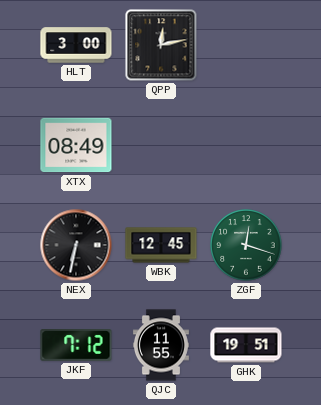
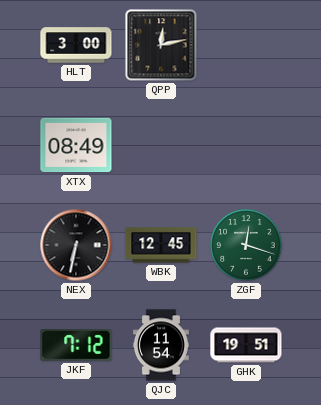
QJC: 11:55 -> 11:54
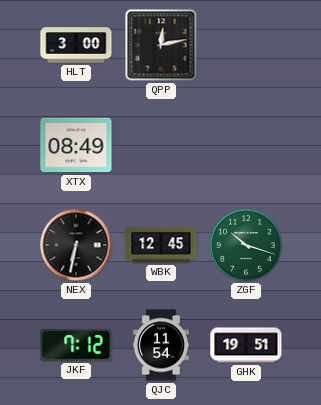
ZGF: 12:18 -> 10:18
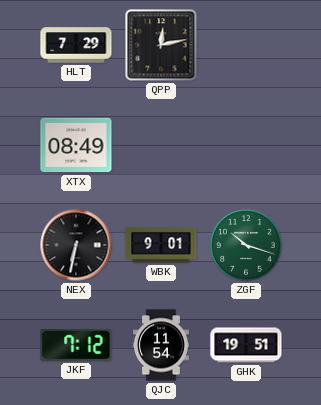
HLT: 3:00 -> 7:29
WBK: 12:45 -> 9:01
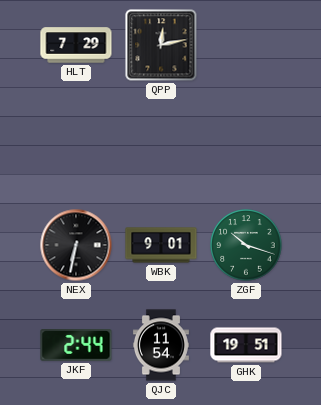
XTX: 08:49 -> none
JKF: 7:12 -> 2:44
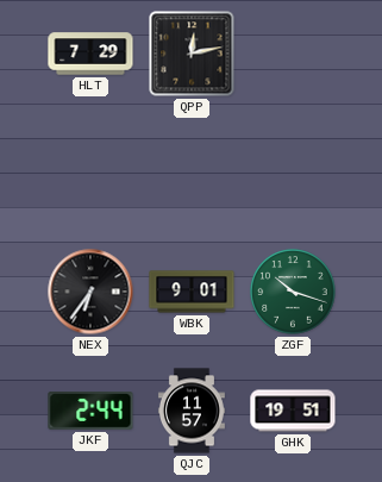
NEX: 6:32 -> 6:36
QJC: 11:54 -> 11:57
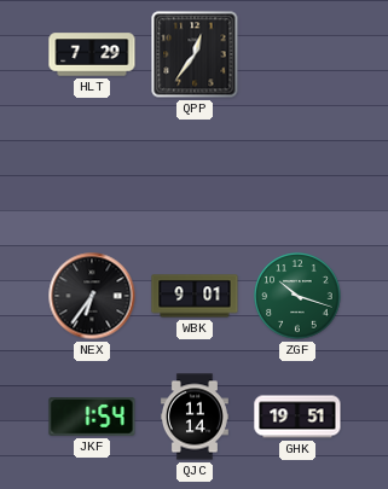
QPP: 12:13 -> 12:36
JKF: 2:44 -> 1:54
QJC: 11:57 -> 11:14
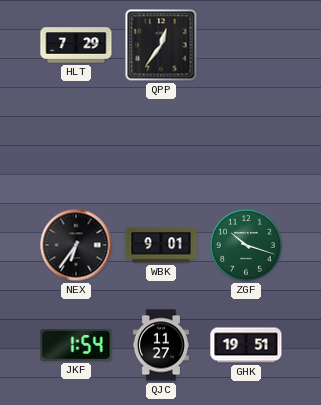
QJC: 11:14 -> 11:27
